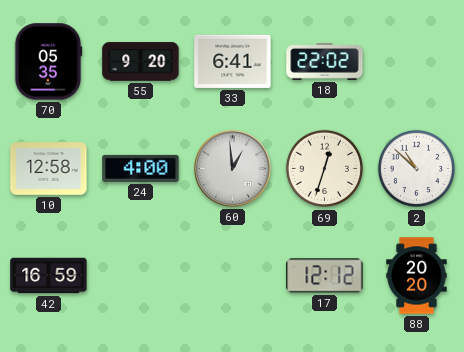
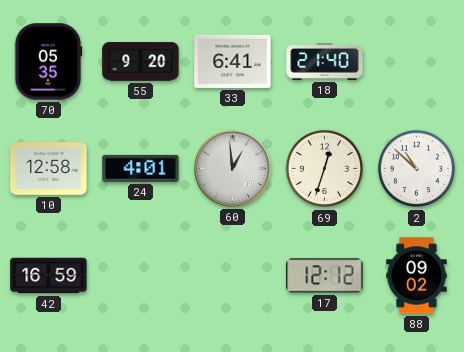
18: 22:02 -> 21:40
24: 4:00 -> 4:01
88: 20:20 -> 09:02
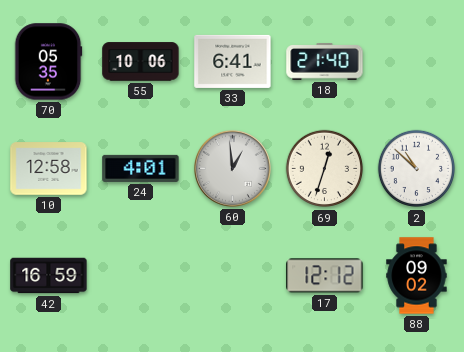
55: 9:20 -> 10:06
